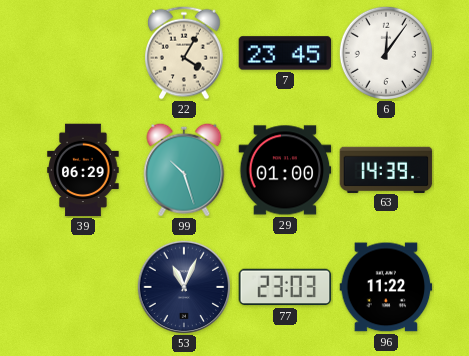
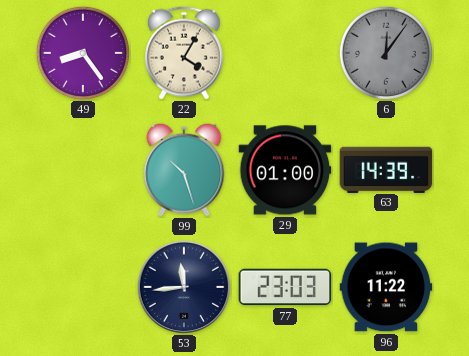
49: none -> 8:24
7: 23:45 -> none
6 dial: white -> grey
39: 06:29 -> none
53: 11:04 -> 11:44
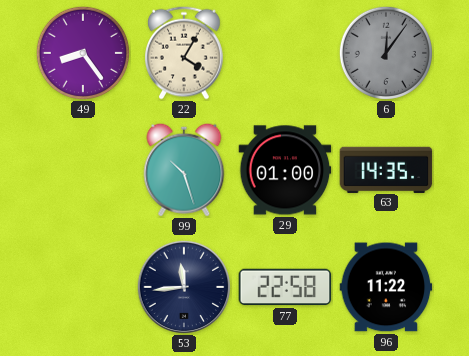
63: 14:39 -> 14:35
77: 23:03 -> 22:58
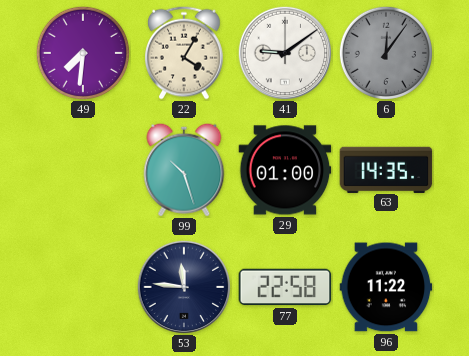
49: 8:24 -> 7:31
41: none -> 9:09
53: 11:44 -> 11:46
